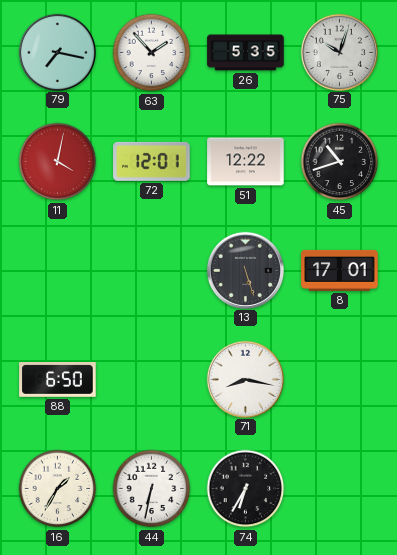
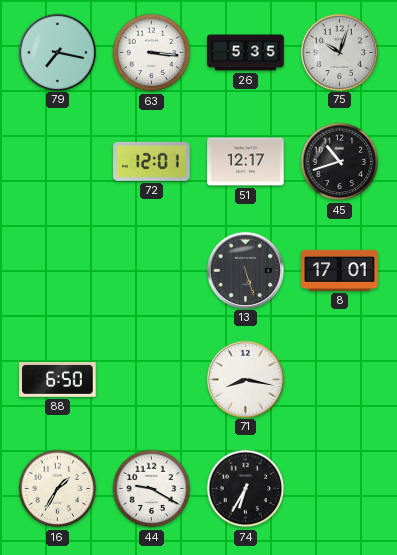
63: 1:53 -> 3:16
11: 4:02 -> none
51: 12:22 -> 12:17
44: 6:32 -> 9:20
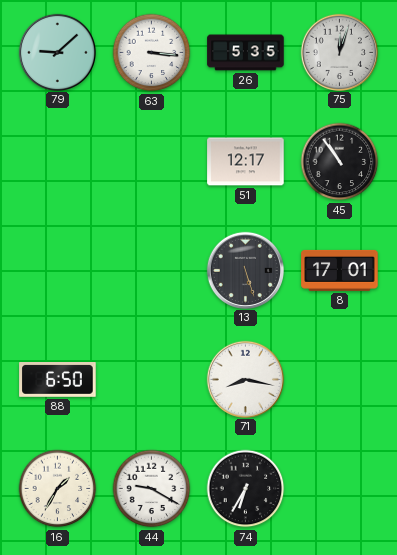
79: 7:17 -> 9:08
75: 10:03 -> 12:03
72: 12:01 -> none
45: 10:42 -> 10:54
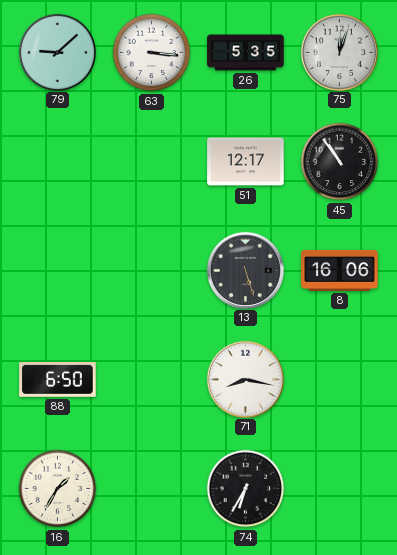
8: 17:01 -> 16:06
44: 9:20 -> none
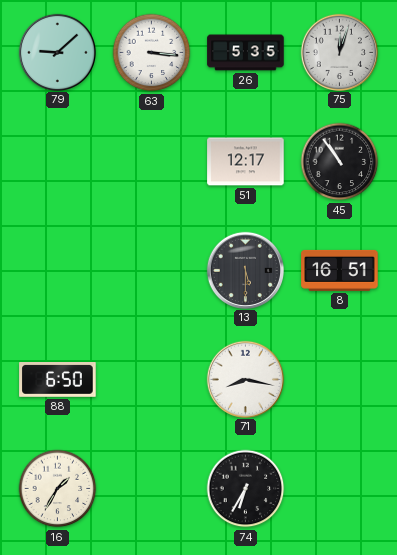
13: 5:27 -> 5:30
8: 16:06 -> 16:51
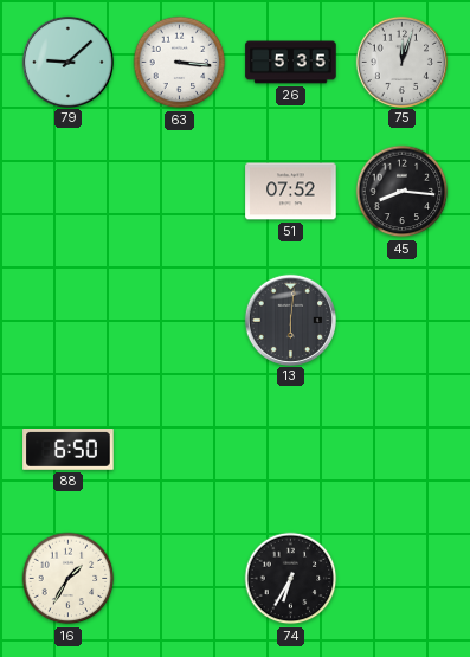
51: 12:17 -> 07:52
45: 10:54 -> 8:16
13: 5:30 -> 6:01
8: 16:51 -> none
71: 8:17 -> none
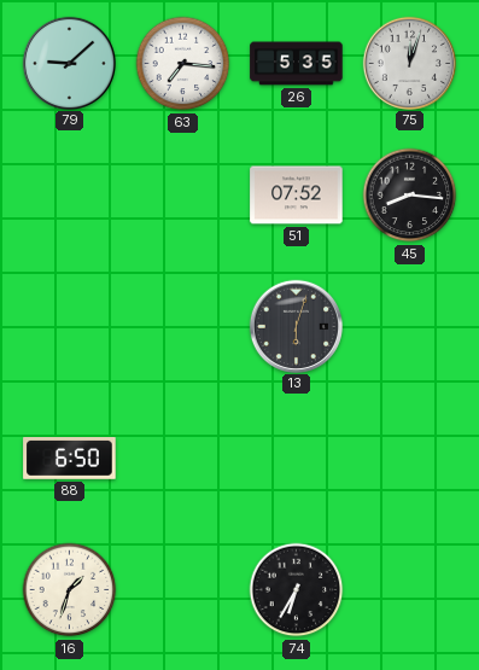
63: 3:16 -> 7:16
13: 6:01 -> 6:03
16: 1:35 -> 1:33
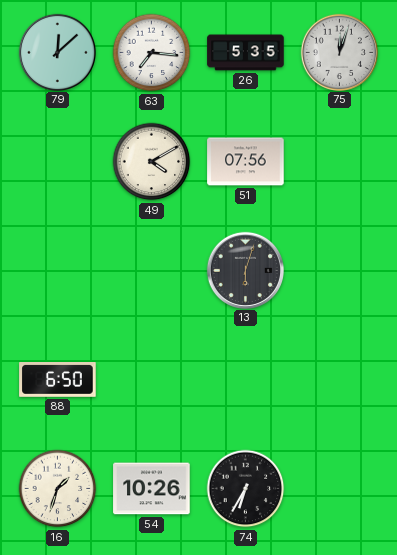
79: 9:08 -> 12:08
49: none -> 4:10
51: 07:52 -> 07:56
45: 8:16 -> none
54: none -> 10:26
